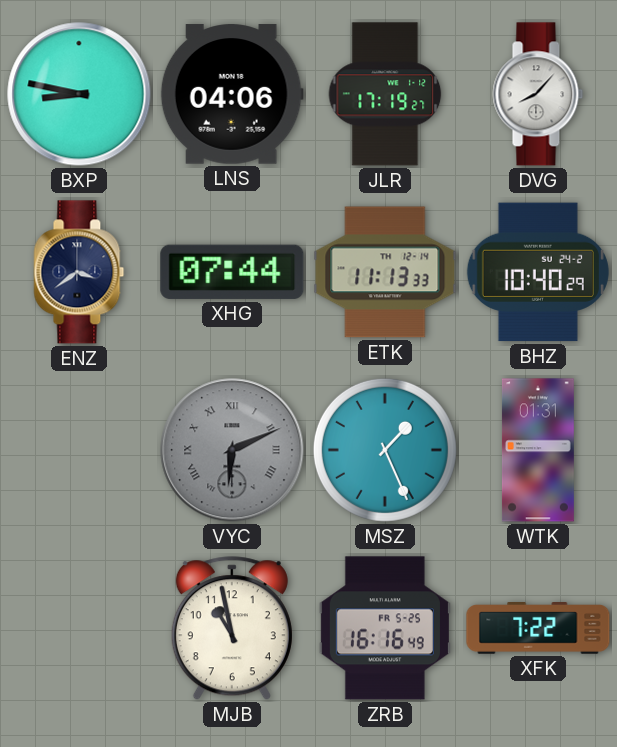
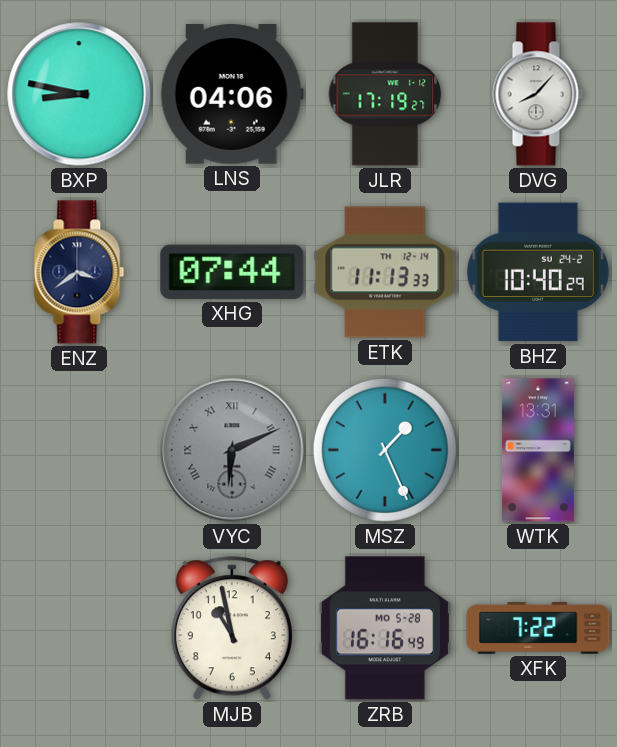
WTK: 01:31 -> 13:31
ZRB date: FR 5-25 -> MO 5-28
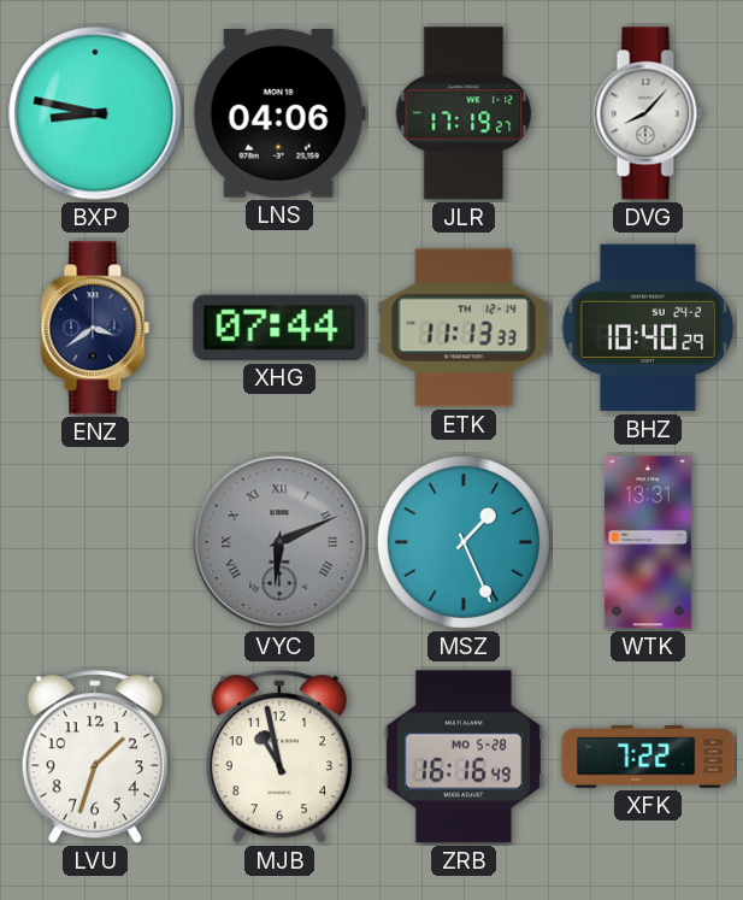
LVU: none -> 1:33
